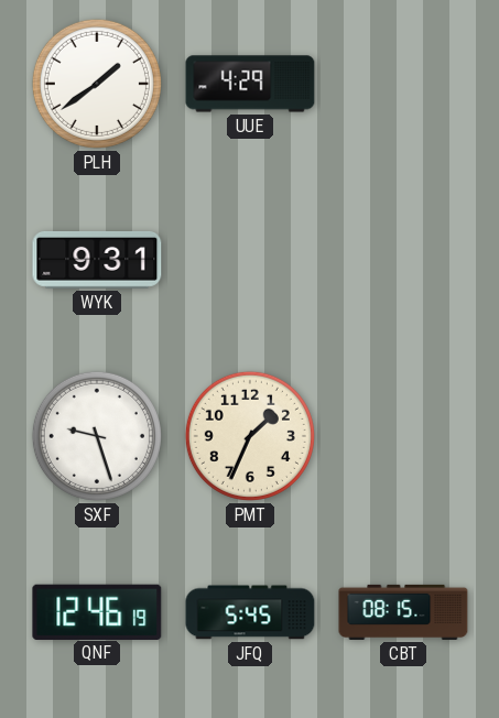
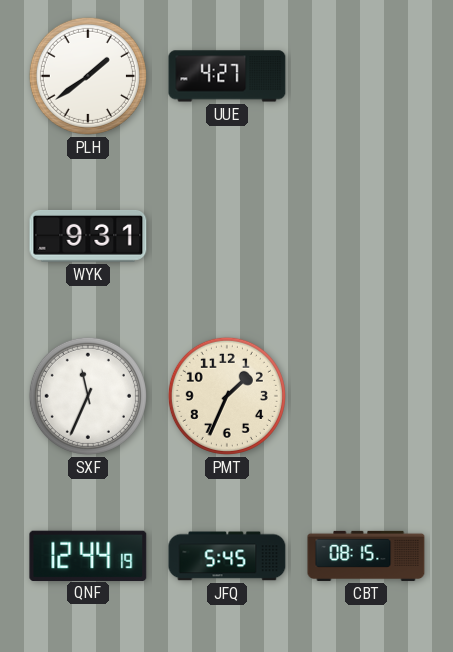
UUE: 4:29 -> 4:27
SXF: 9:27 -> 11:34
QNF: 12:46 -> 12:44
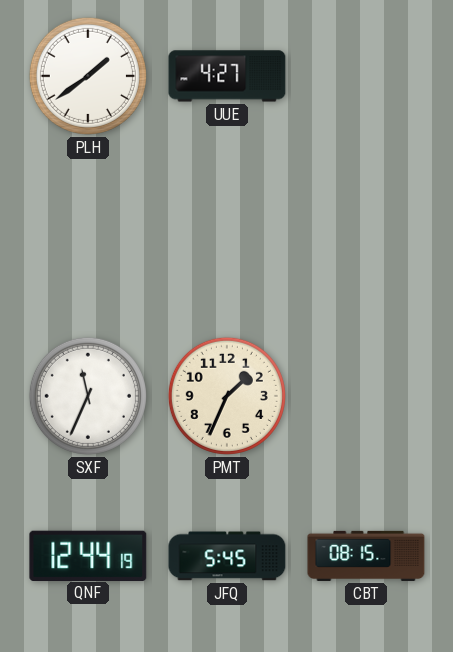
WYK: 9:31 -> none
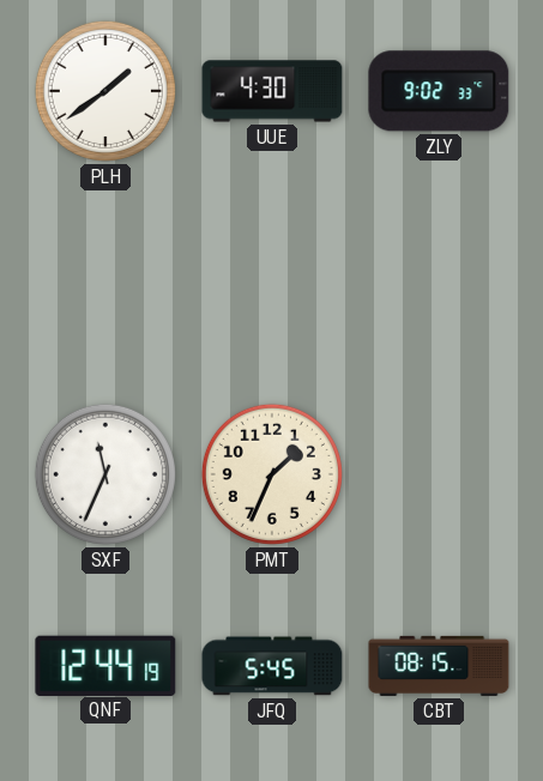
UUE: 4:27 -> 4:30
ZLY: none -> 9:02
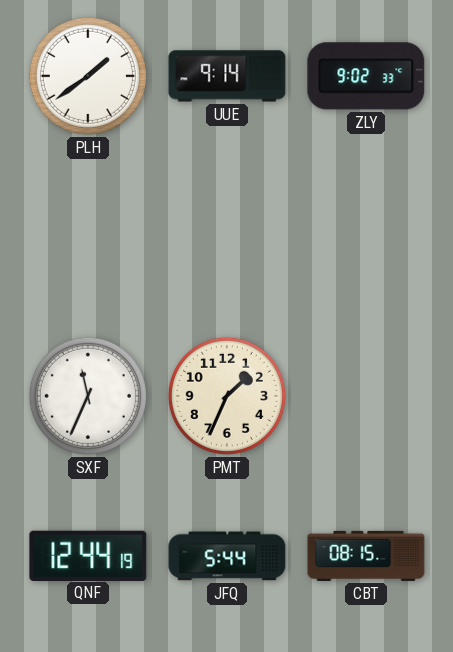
UUE: 4:30 -> 9:14
JFQ: 5:45 -> 5:44
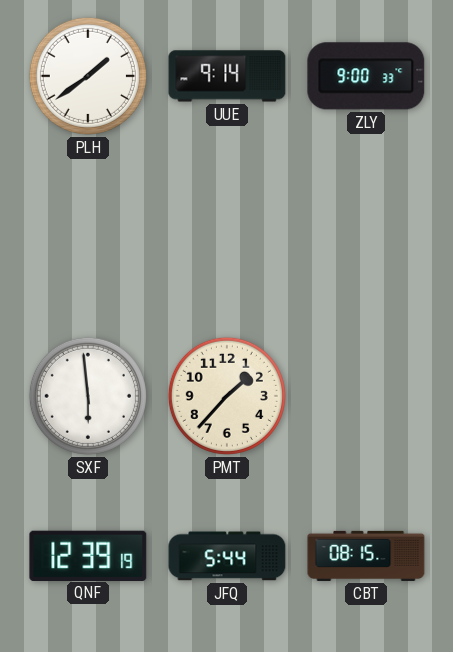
ZLY: 9:02 -> 9:00
SXF: 11:34 -> 5:59
PMT: 1:34 -> 1:37
QNF: 12:44 -> 12:39
